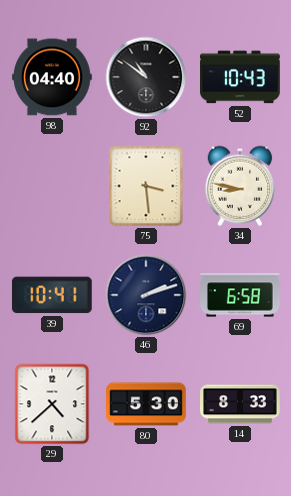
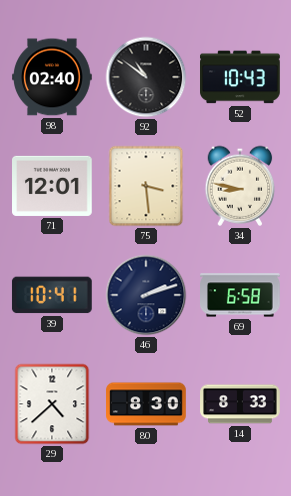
98: 04:40 -> 02:40
71: none -> 12:01
80: 5:30 -> 8:30
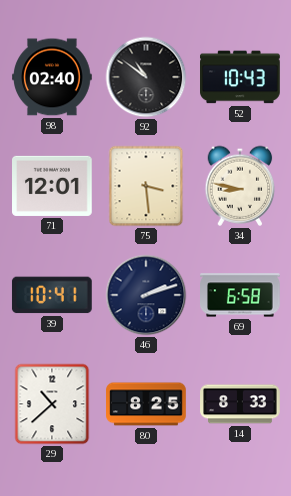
29: 4:38 -> 10:38
80: 8:30 -> 8:25
